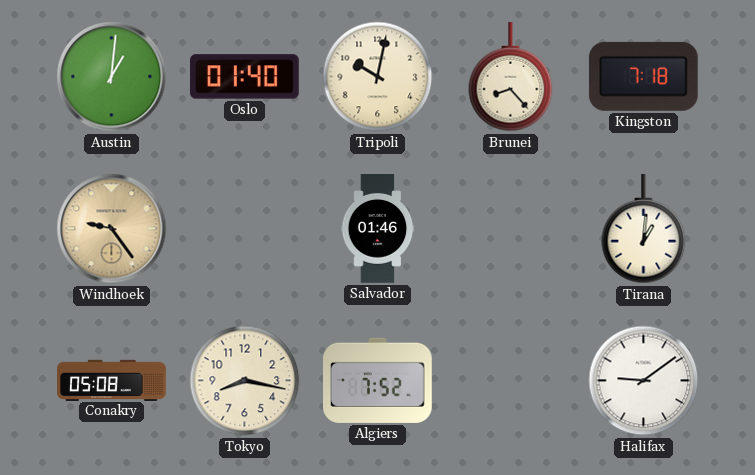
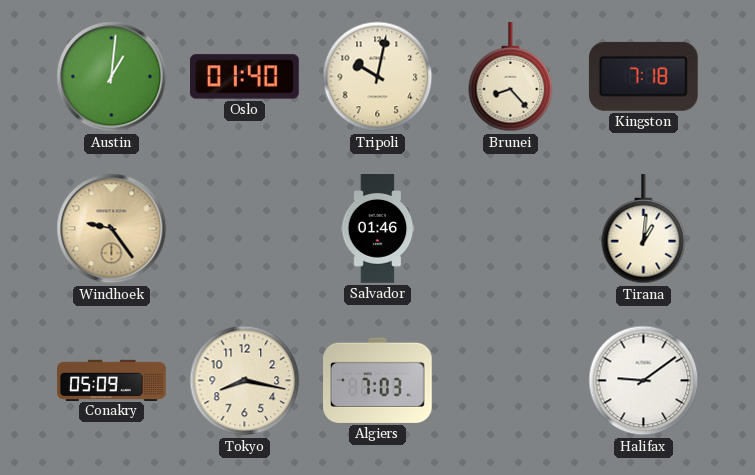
Conakry: 05:08 -> 05:09
Algiers: 7:52 -> 7:03
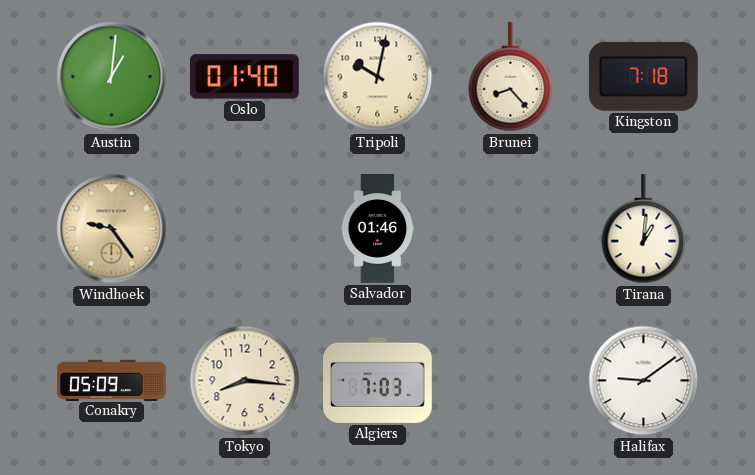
Tokyo: 8:17 -> 8:16
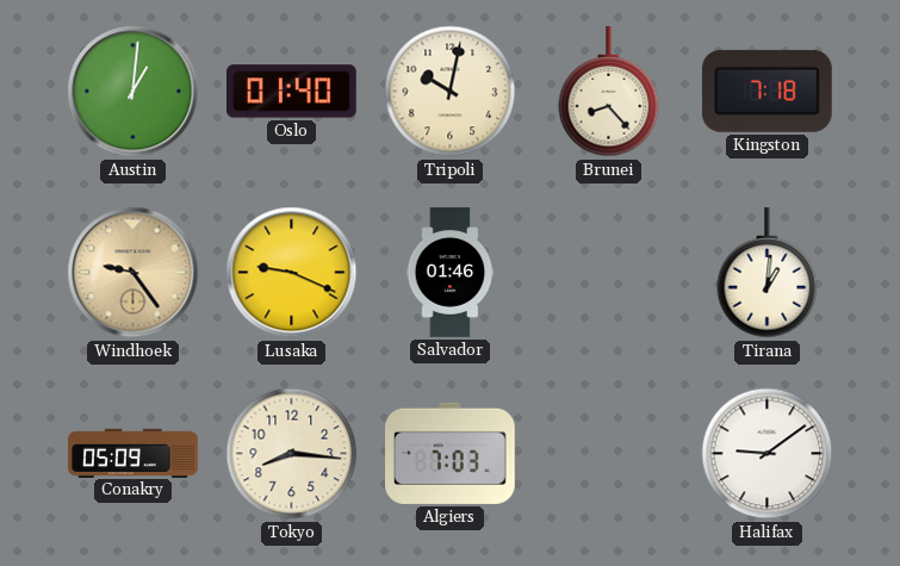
Lusaka: none -> 9:19
